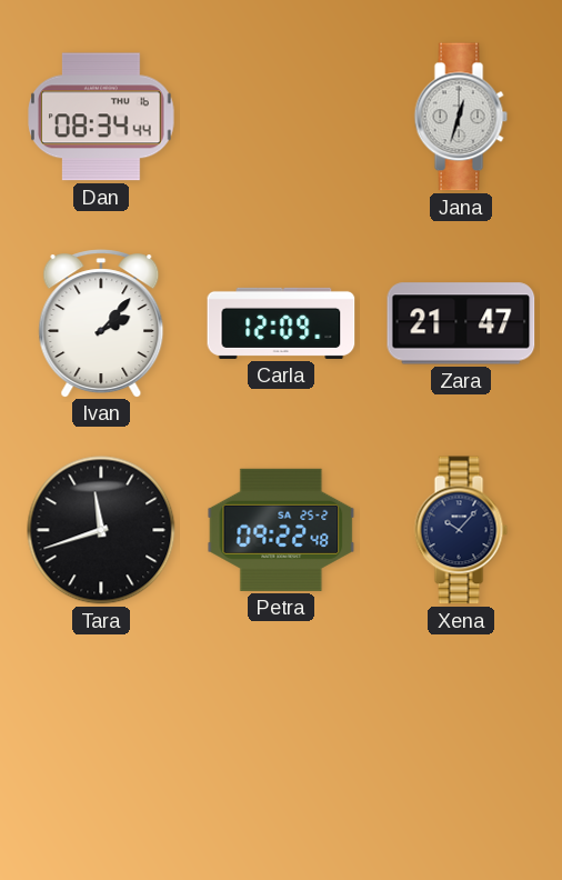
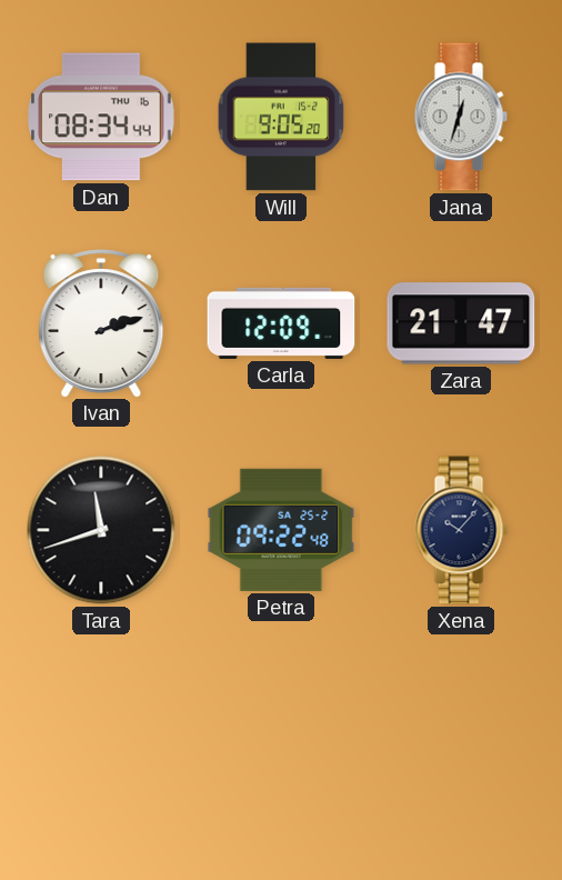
Will: none -> 9:05
Ivan: 2:07 -> 2:12
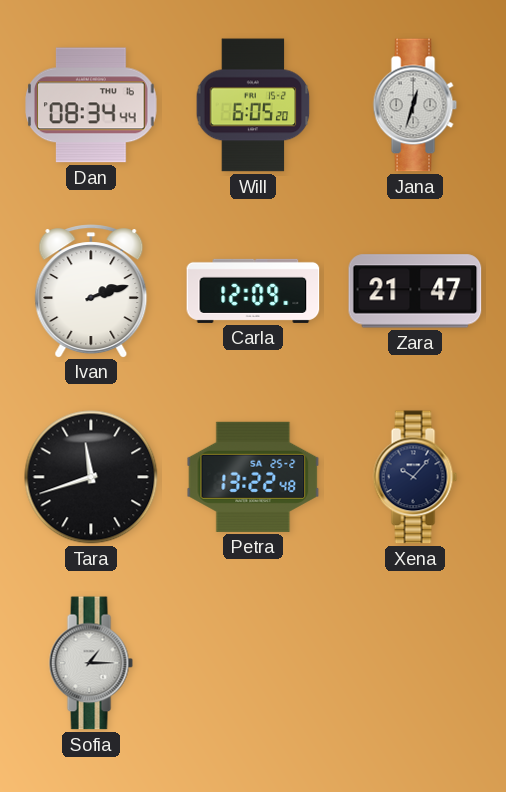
Will: 9:05 -> 6:05
Petra: 09:22 -> 13:22
Sofia: none -> 1:15
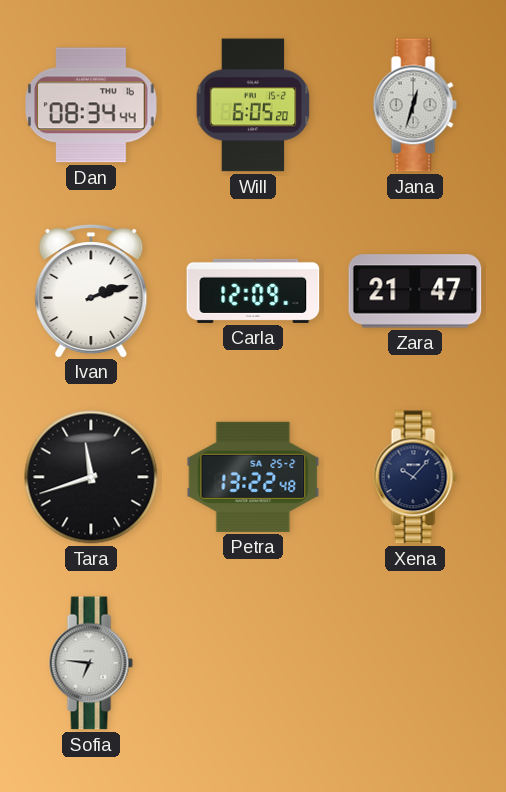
Sofia: 1:15 -> 6:46
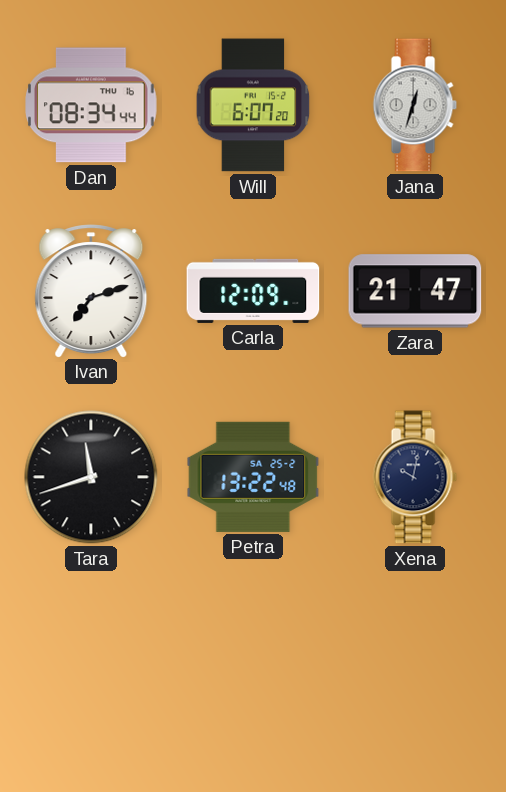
Will: 6:05 -> 6:07
Ivan: 2:12 -> 7:12
Xena: 10:07 -> 10:02
Sofia: 6:46 -> none
